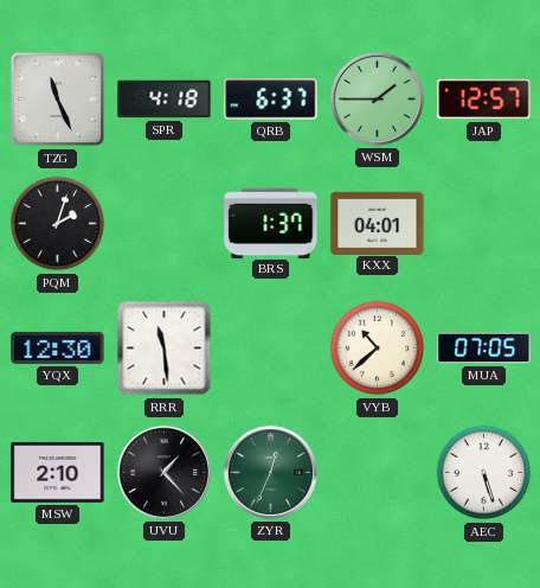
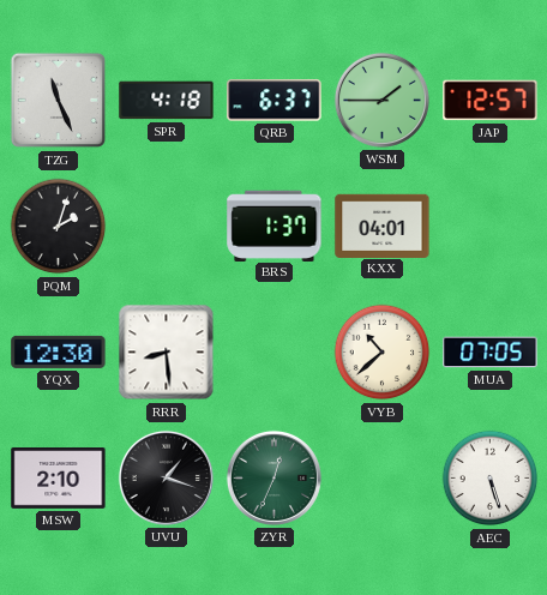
RRR: 11:29 -> 8:29
UVU: 1:23 -> 1:18
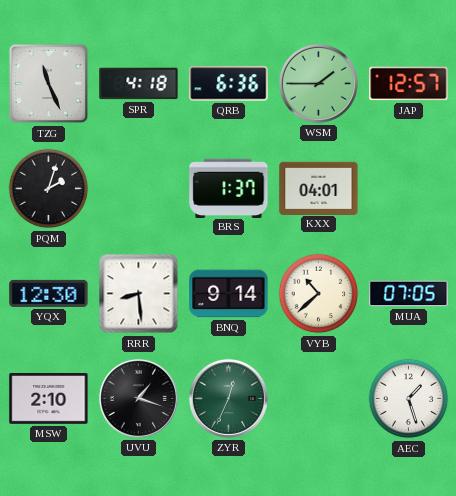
QRB: 6:37 -> 6:36
BNQ: none -> 9:14
AEC: 5:27 -> 1:27
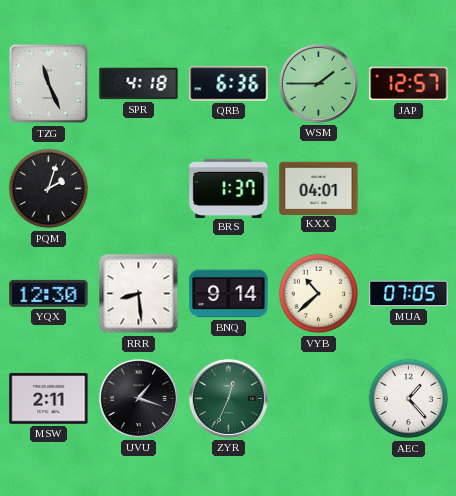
MSW: 2:10 -> 2:11
AEC: 1:27 -> 1:23
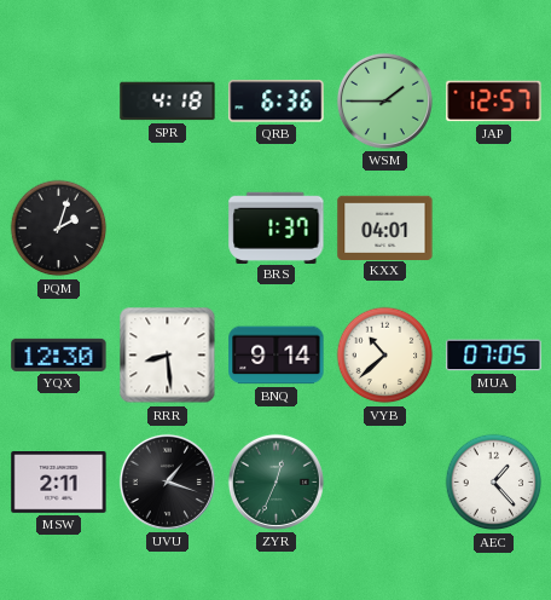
TZG: 11:26 -> none
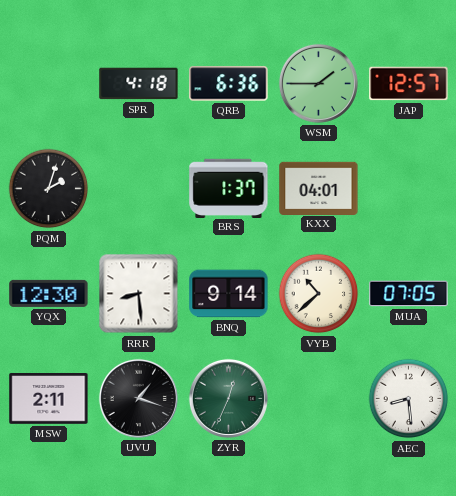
AEC: 1:23 -> 8:29
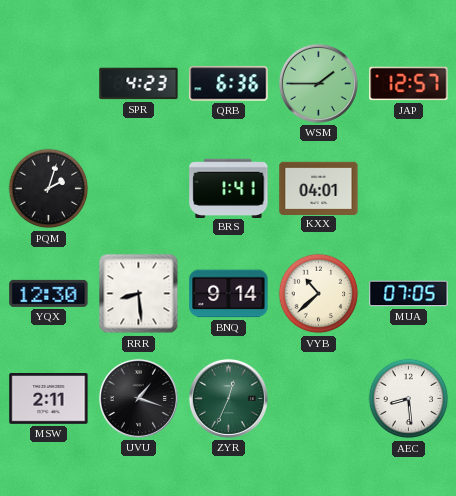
SPR: 4:18 -> 4:23
BRS: 1:37 -> 1:41
